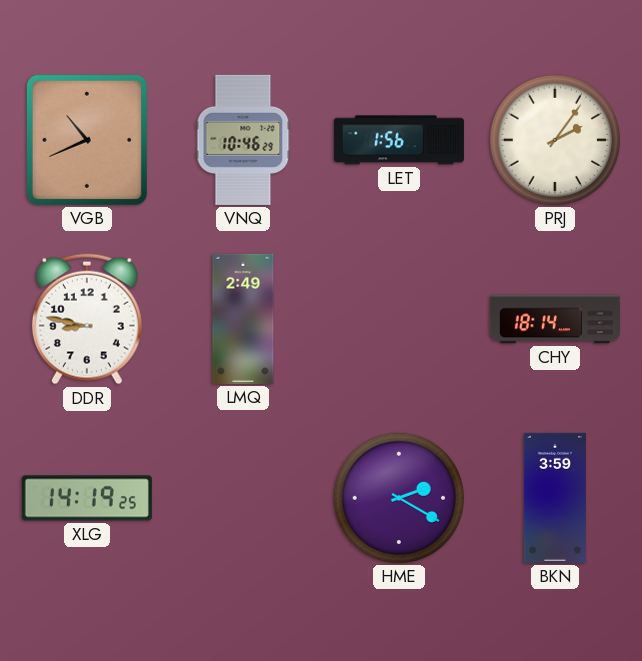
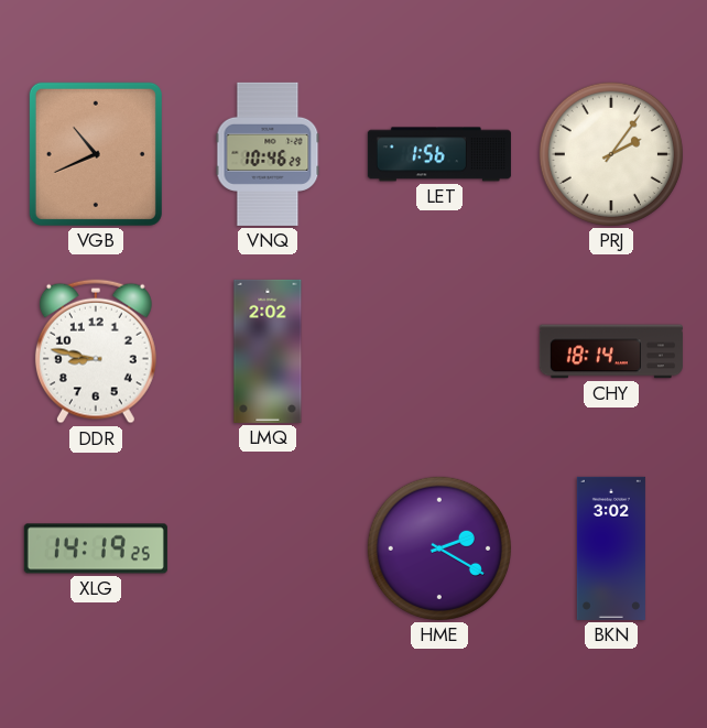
LMQ: 2:49 -> 2:02
BKN: 3:59 -> 3:02
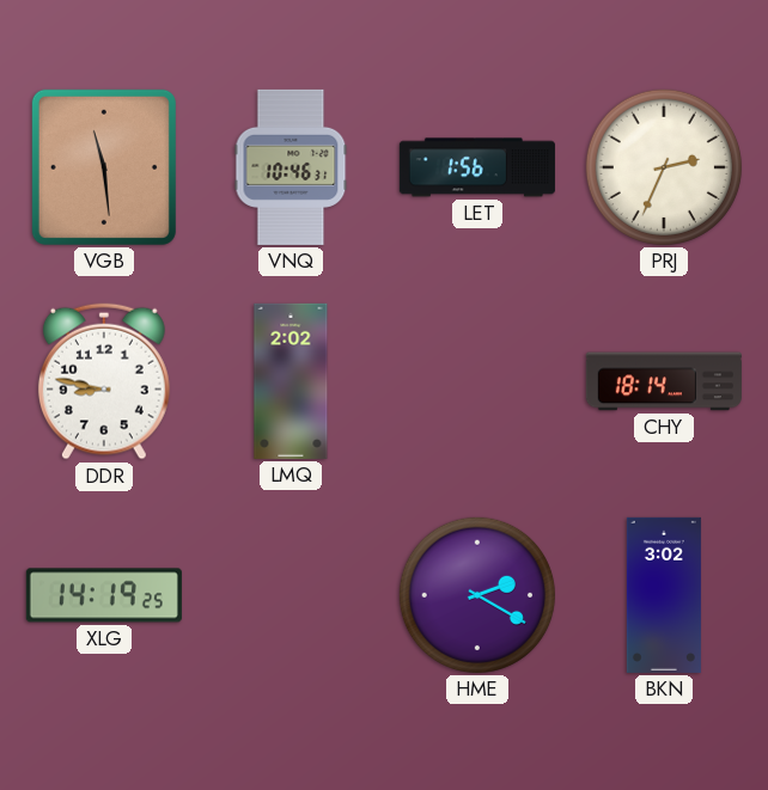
VGB: 10:41 -> 11:29
VNQ: 10:46:29 -> 10:46:31
PRJ: 2:06 -> 2:34
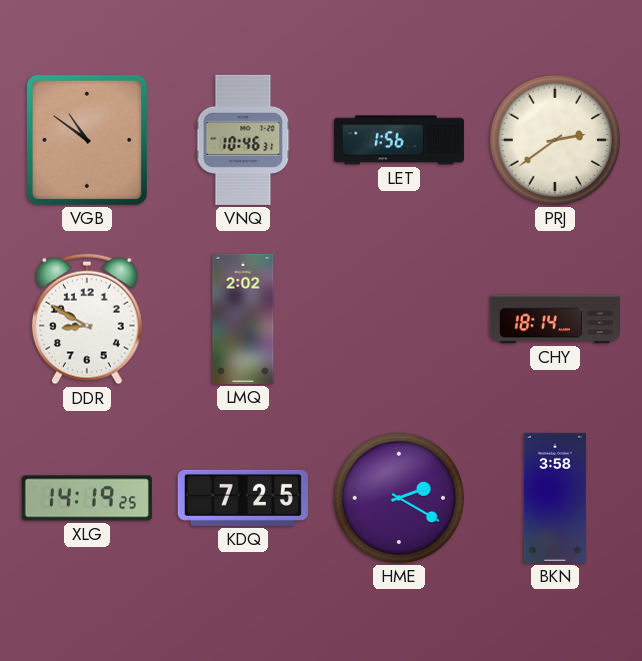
VGB: 11:29 -> 10:51
PRJ: 2:34 -> 2:39
DDR: 8:47 -> 8:50
KDQ: none -> 7:25
BKN: 3:02 -> 3:58
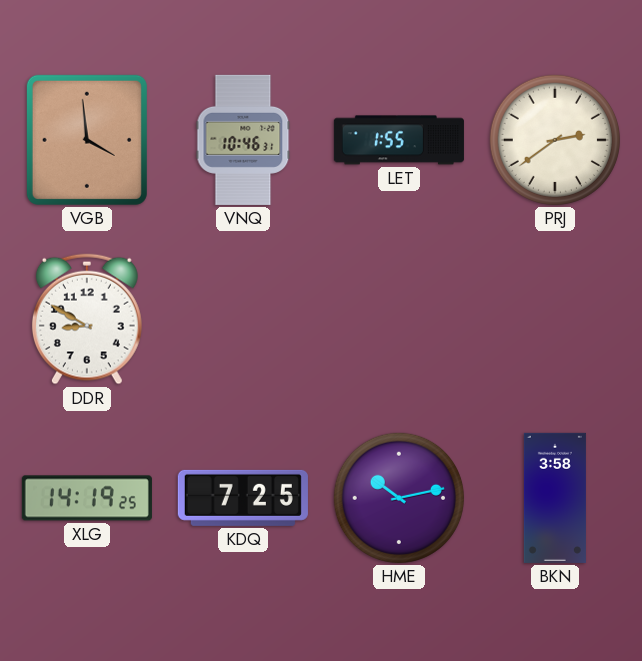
VGB: 10:51 -> 3:59
LET: 1:56 -> 1:55
LMQ: 2:02 -> none
CHY: 18:14 -> none
HME: 2:20 -> 10:13
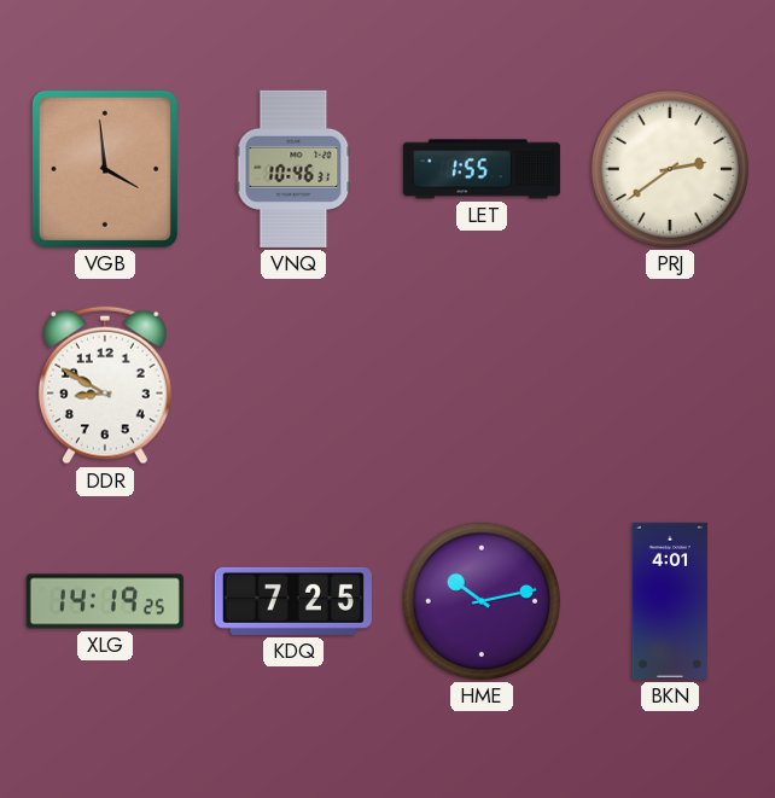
BKN: 3:58 -> 4:01
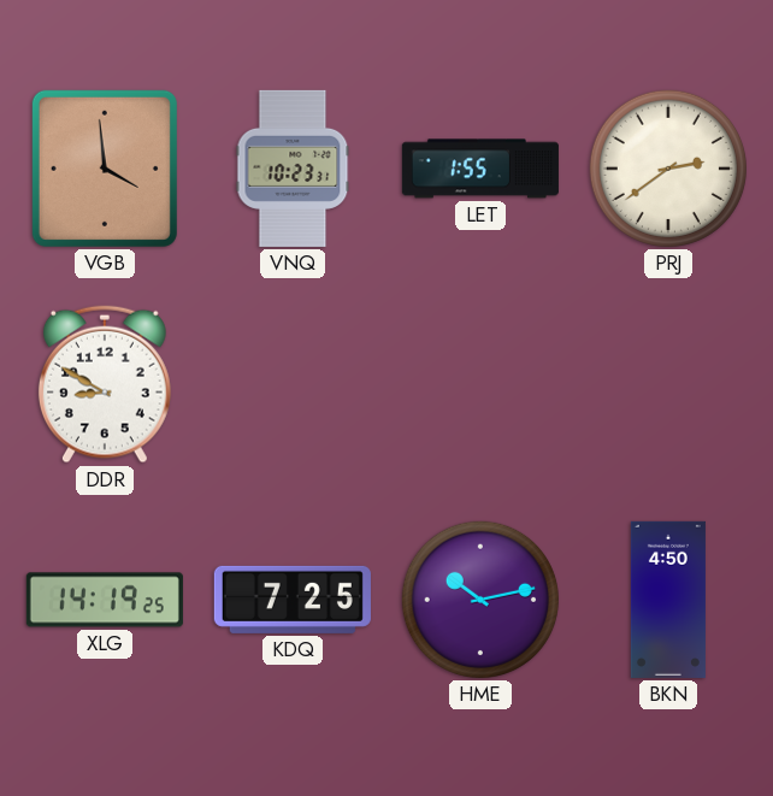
VNQ: 10:46 -> 10:23
BKN: 4:01 -> 4:50
